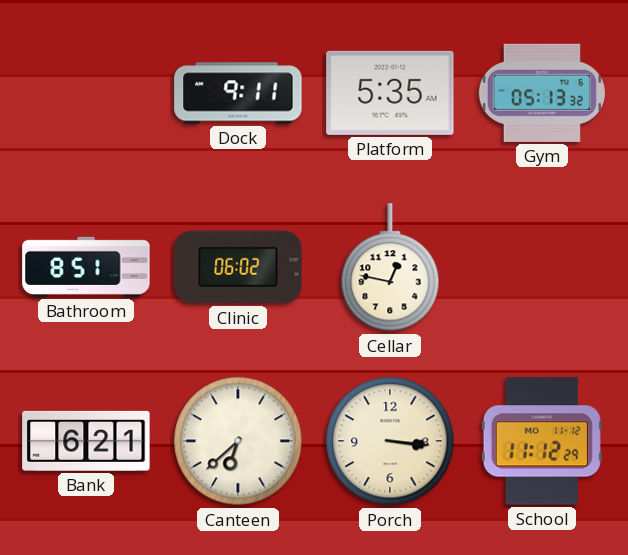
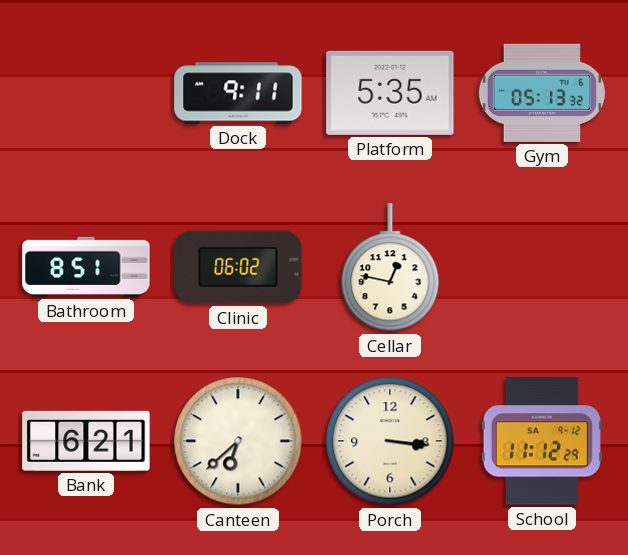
School date: MO 11-12 -> SA 9-12
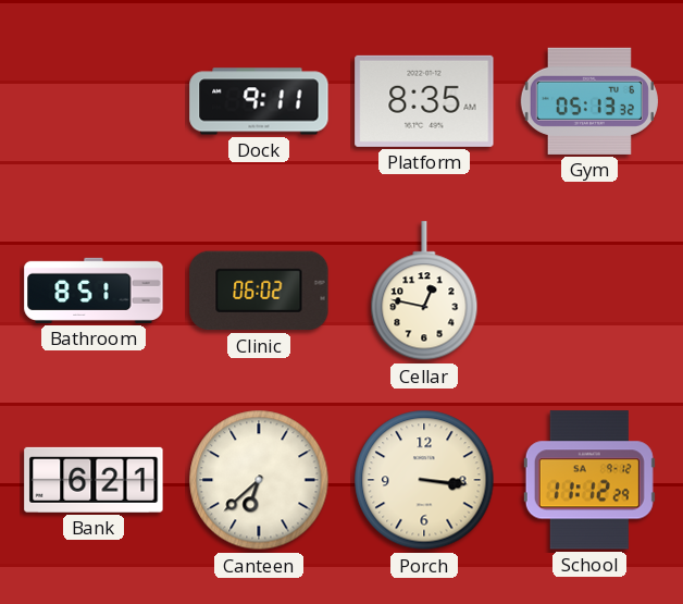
Platform: 5:35 -> 8:35
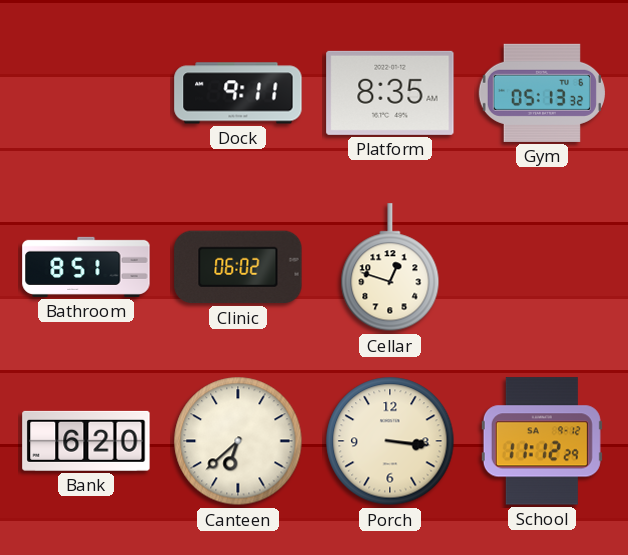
Cellar: 12:47 -> 12:48
Bank: 6:21 -> 6:20
